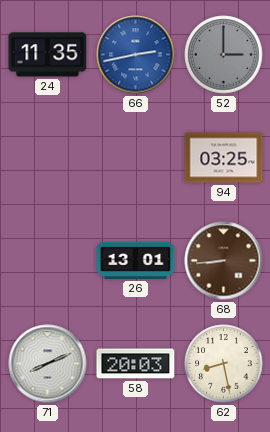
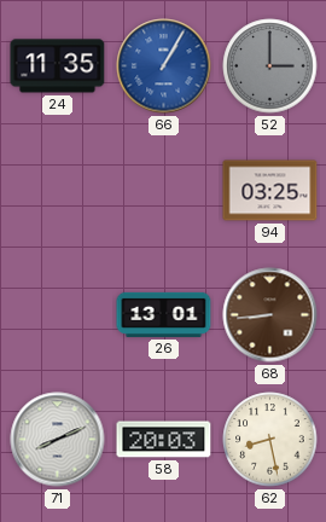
66: 2:43 -> 1:05
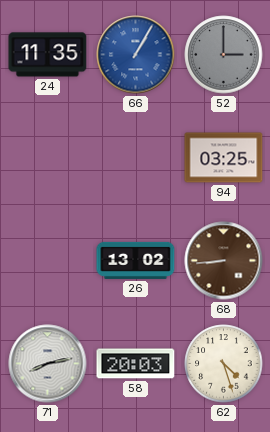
26: 13:01 -> 13:02
71: 8:11 -> 8:13
62: 8:28 -> 4:27
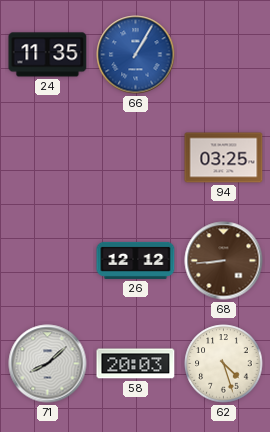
52: 3:00 -> none
26: 13:02 -> 12:12
71: 8:13 -> 8:08
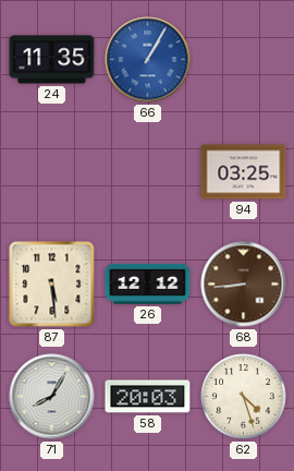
87: none -> 5:29
71: 8:08 -> 8:05
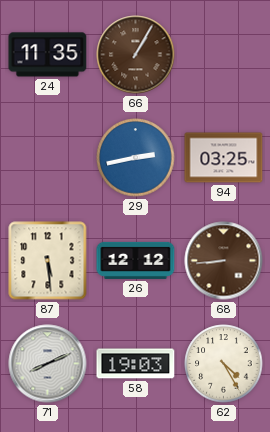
66 dial: blue -> brown
29: none -> 2:43
71: 8:05 -> 8:11
58: 20:03 -> 19:03
62: 4:27 -> 4:25
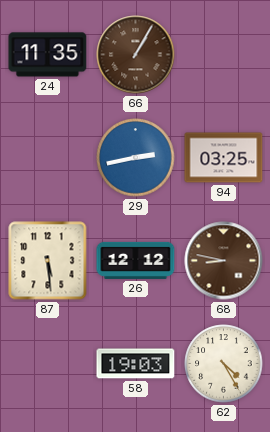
68: 8:44 -> 8:47
71: 8:11 -> none
